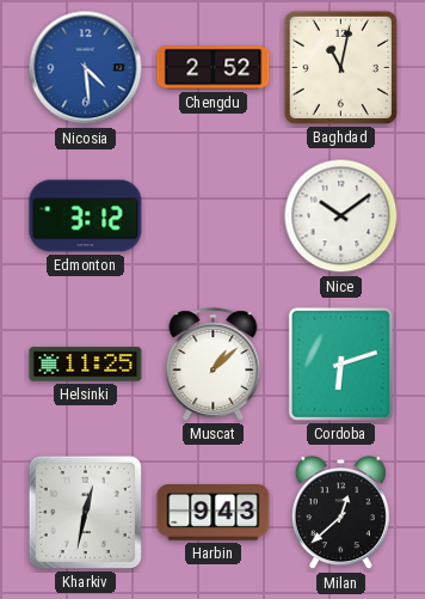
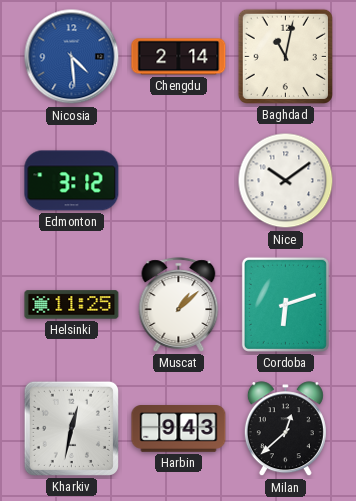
Chengdu: 2:52 -> 2:14
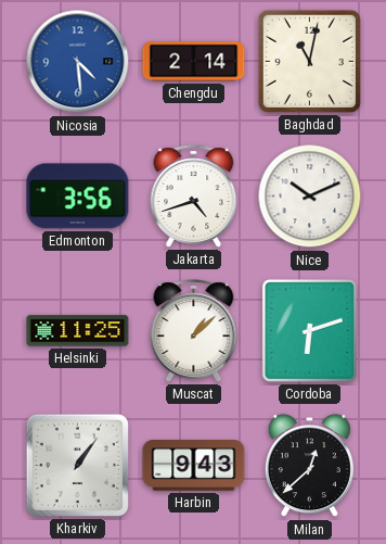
Edmonton: 3:12 -> 3:56
Jakarta: none -> 4:42
Nice: 10:09 -> 10:11
Kharkiv: 12:32 -> 1:06
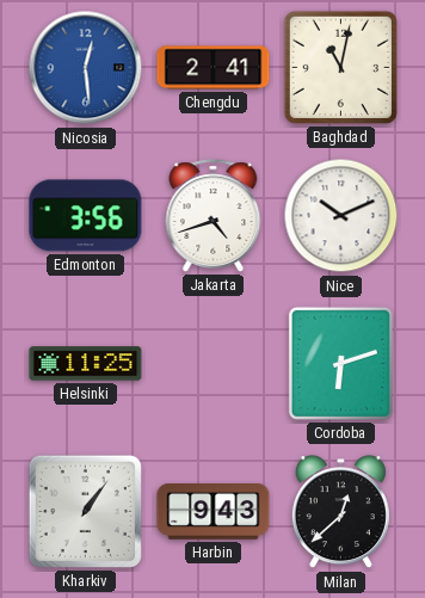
Nicosia: 4:29 -> 12:29
Chengdu: 2:14 -> 2:41
Muscat: 1:08 -> none
